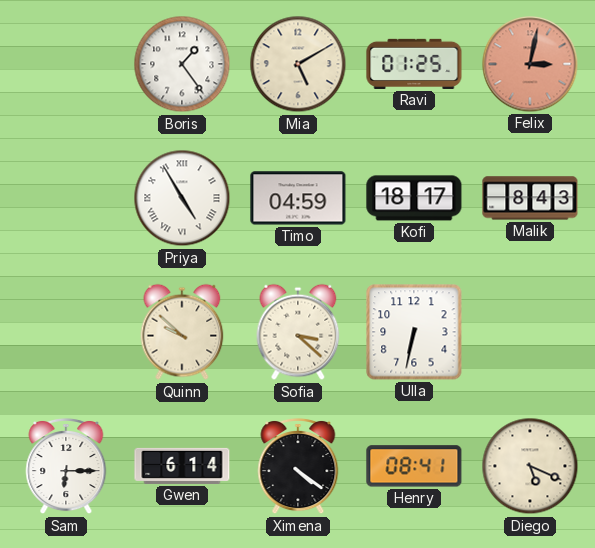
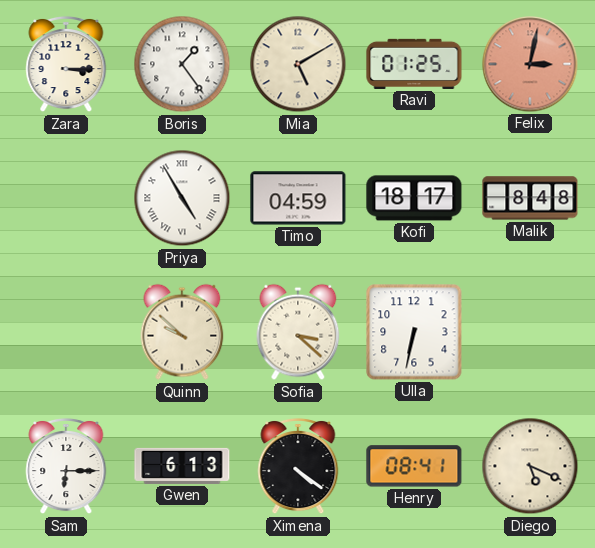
Zara: none -> 3:15
Malik: 8:43 -> 8:48
Gwen: 6:14 -> 6:13
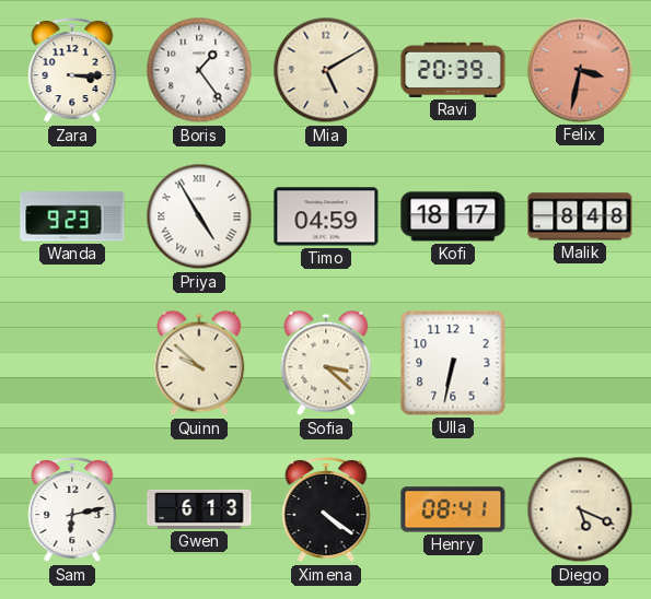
Ravi: 01:25 -> 20:39
Felix: 3:02 -> 3:32
Wanda: none -> 9:23
Sam: 6:15 -> 6:13
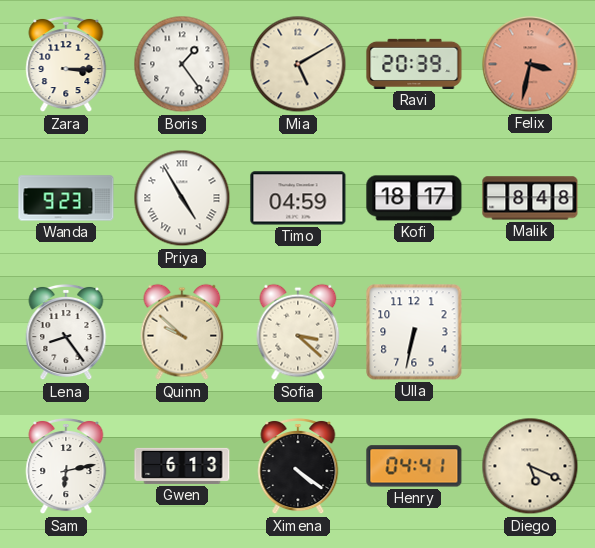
Lena: none -> 8:24
Henry: 08:41 -> 04:41
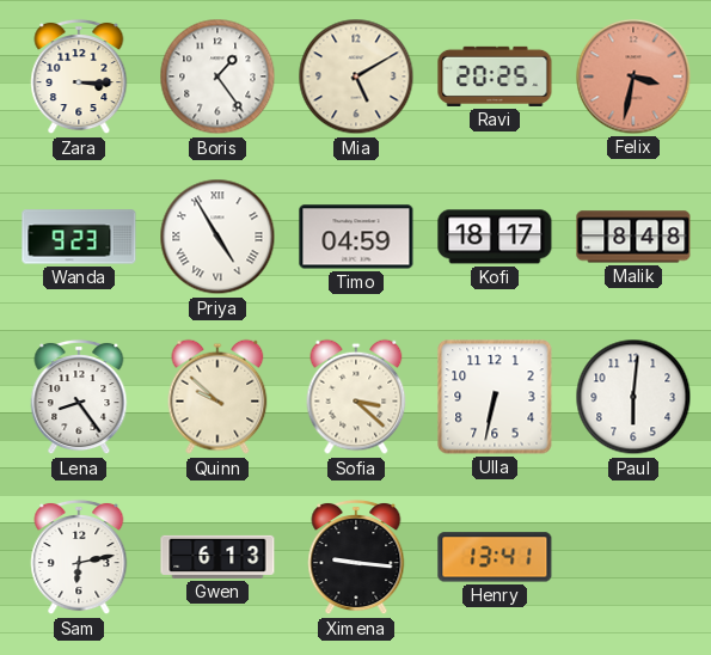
Ravi: 20:39 -> 20:25
Paul: none -> 6:01
Ximena: 4:21 -> 9:16
Henry: 04:41 -> 13:41
Diego: 5:19 -> none
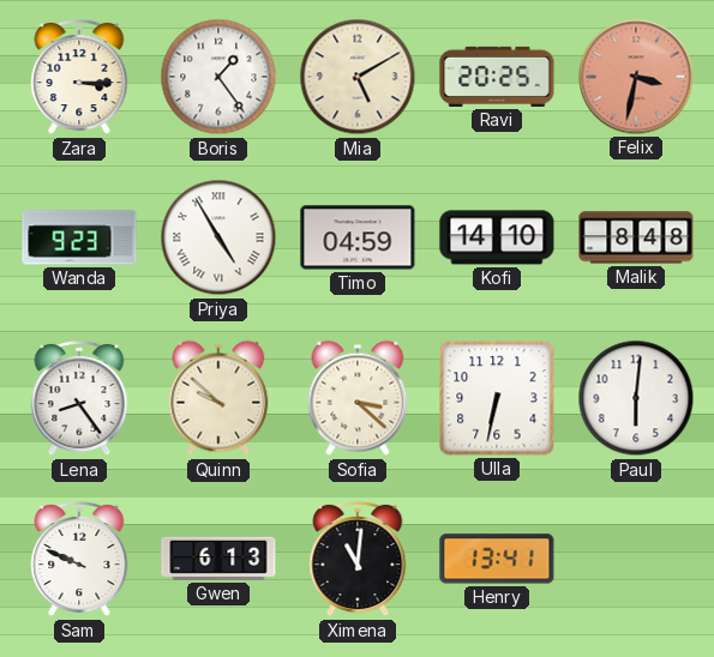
Kofi: 18:17 -> 14:10
Sam: 6:13 -> 9:49
Ximena: 9:16 -> 11:01
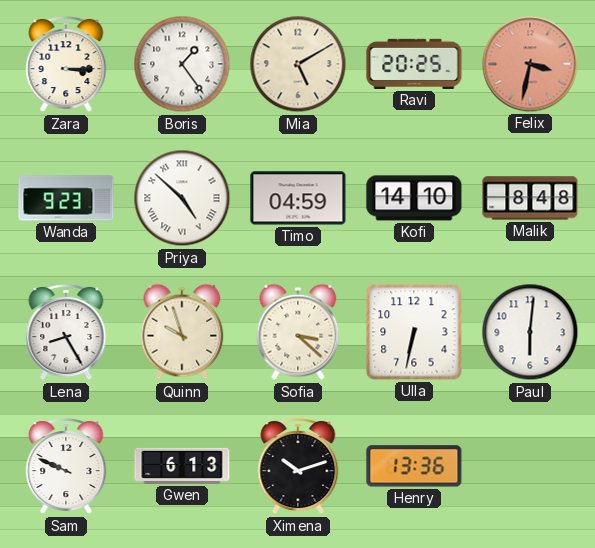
Priya: 4:55 -> 4:52
Lena: 8:24 -> 8:25
Quinn: 9:52 -> 9:57
Ximena: 11:01 -> 10:12
Henry: 13:41 -> 13:36
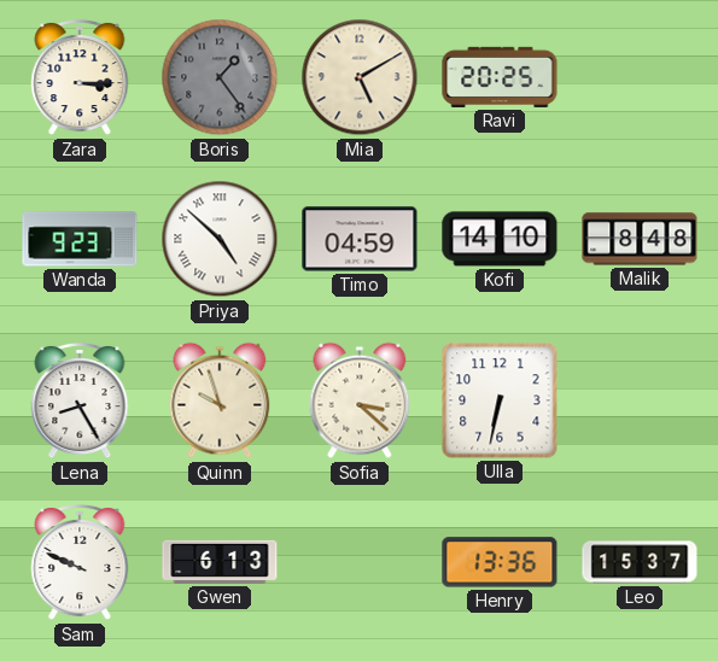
Boris dial: white -> grey
Felix: 3:32 -> none
Paul: 6:01 -> none
Ximena: 10:12 -> none
Leo: none -> 15:37
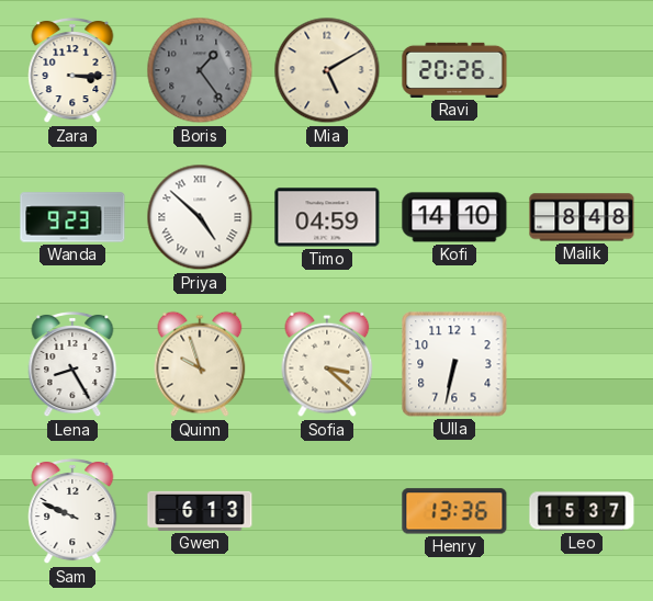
Ravi: 20:25 -> 20:26
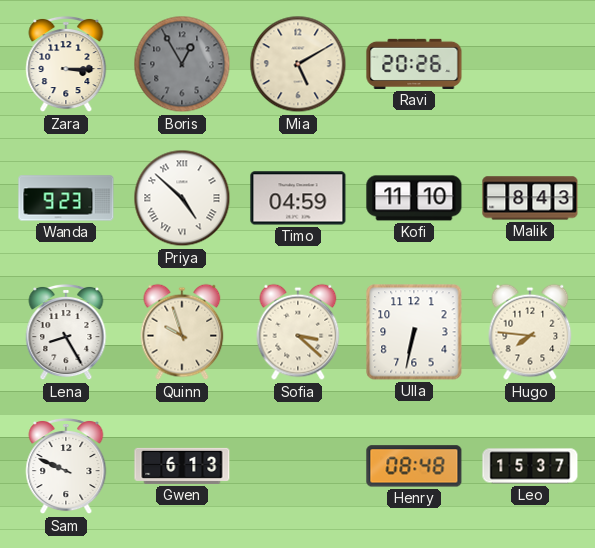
Boris: 1:24 -> 12:55
Kofi: 14:10 -> 11:10
Malik: 8:48 -> 8:43
Hugo: none -> 7:46
Henry: 13:36 -> 08:48
